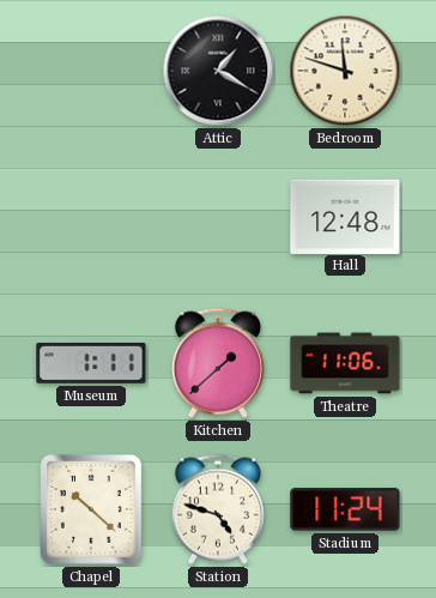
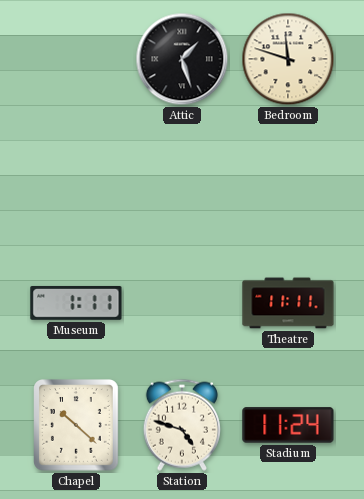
Attic: 1:20 -> 1:27
Hall: 12:48 -> none
Kitchen: 1:38 -> none
Theatre: 11:06 -> 11:11
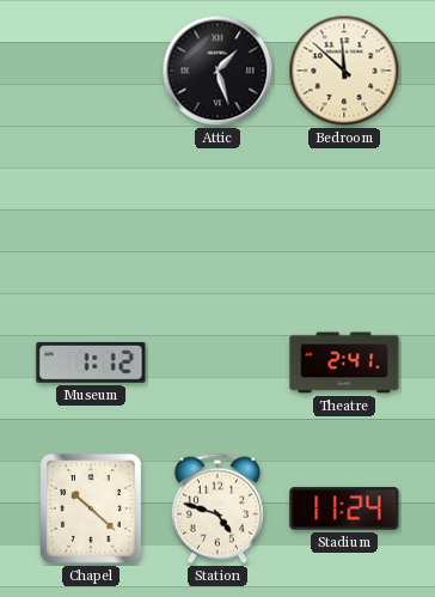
Bedroom: 11:48 -> 11:52
Museum: 1:11 -> 1:12
Theatre: 11:11 -> 2:41
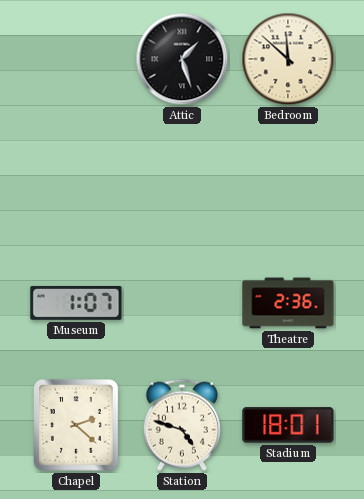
Museum: 1:12 -> 1:07
Theatre: 2:41 -> 2:36
Chapel: 10:22 -> 2:22
Stadium: 11:24 -> 18:01
